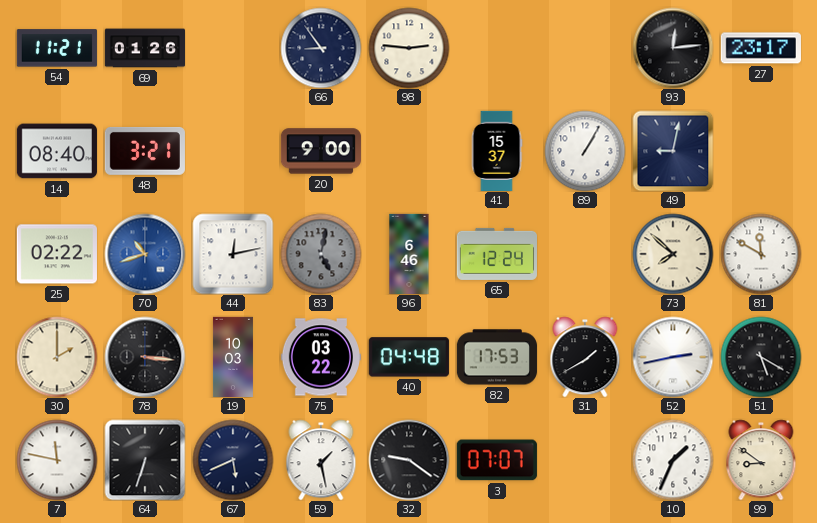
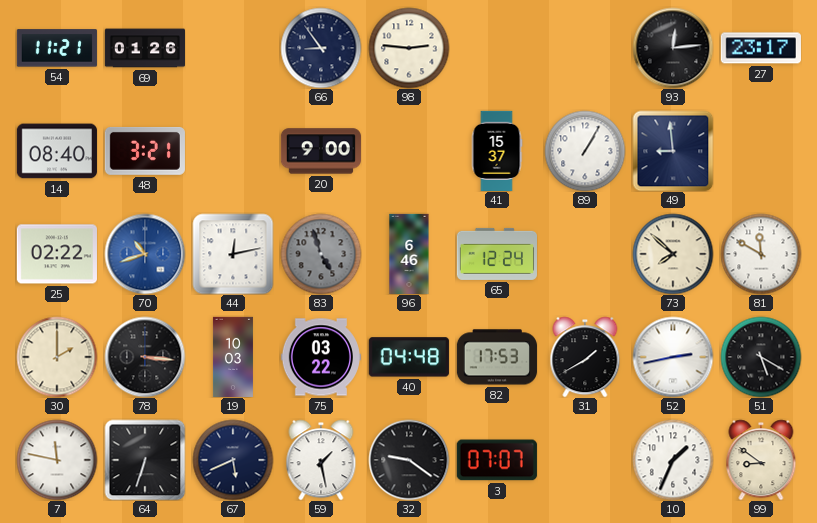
49: 9:02 -> 8:59
83: 5:02 -> 4:57
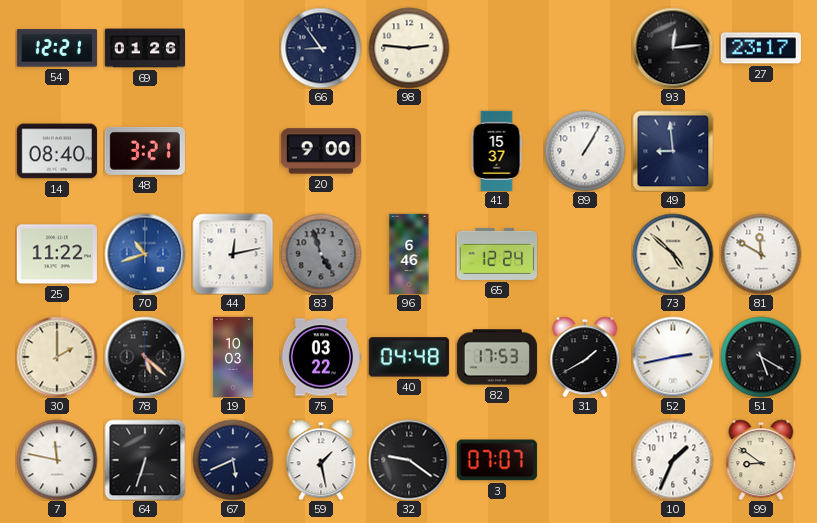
54: 11:21 -> 12:21
25: 02:22 -> 11:22
73: 7:52 -> 4:52
78: 3:16 -> 5:22
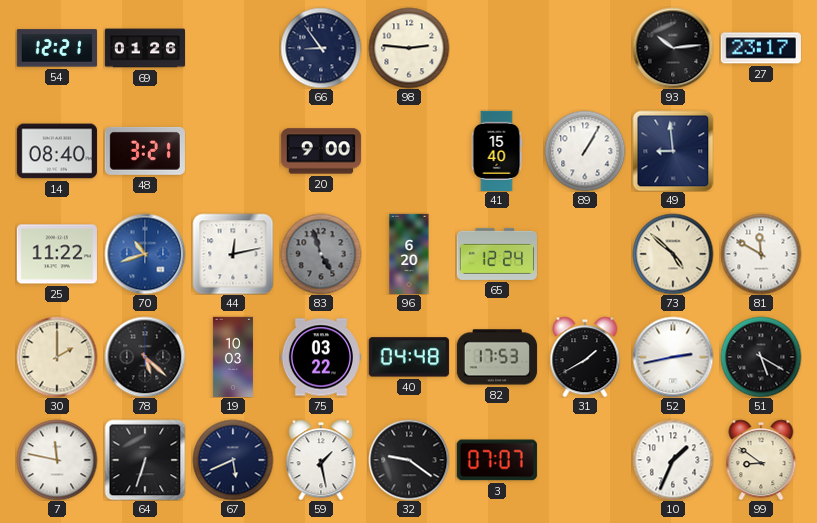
93: 12:14 -> 10:14
41: 15:37 -> 15:40
96: 6:46 -> 6:20
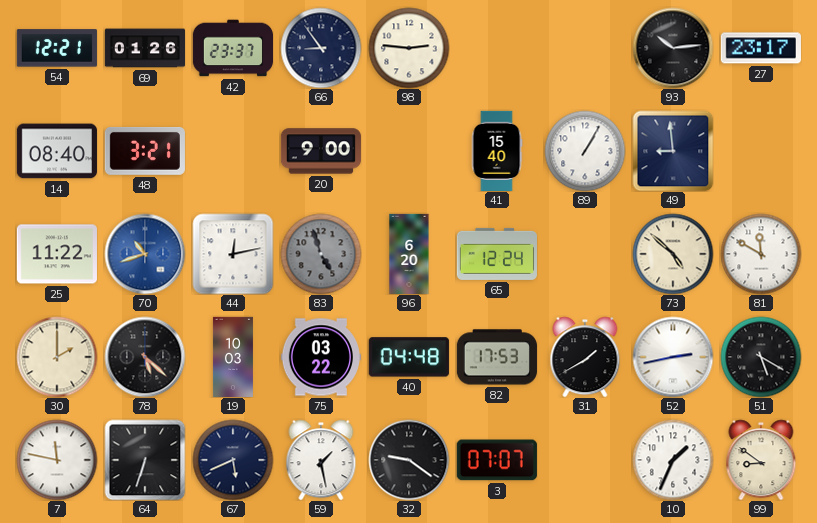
42: none -> 23:37
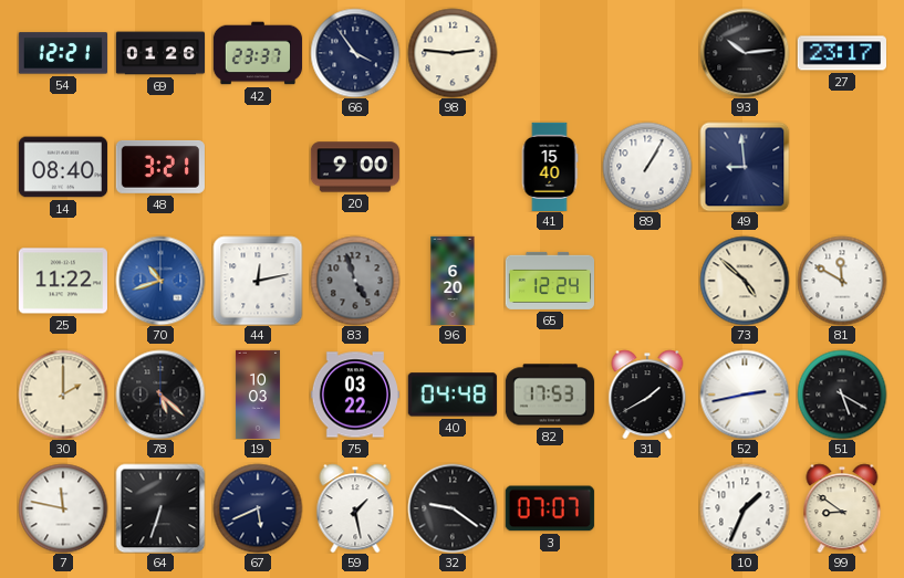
66: 8:54 -> 3:54
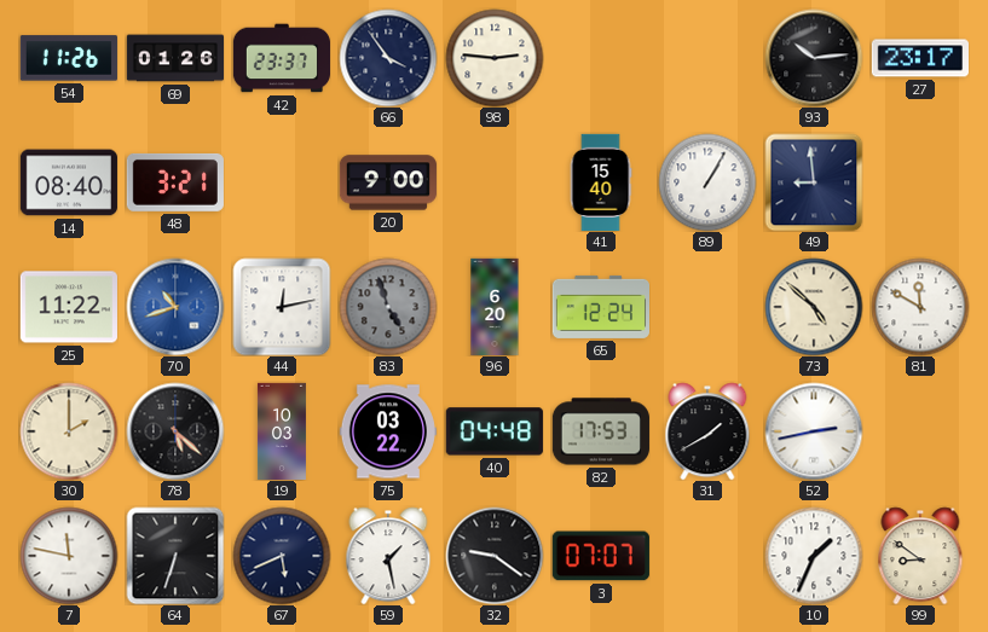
54: 12:21 -> 11:26
51: 5:20 -> none
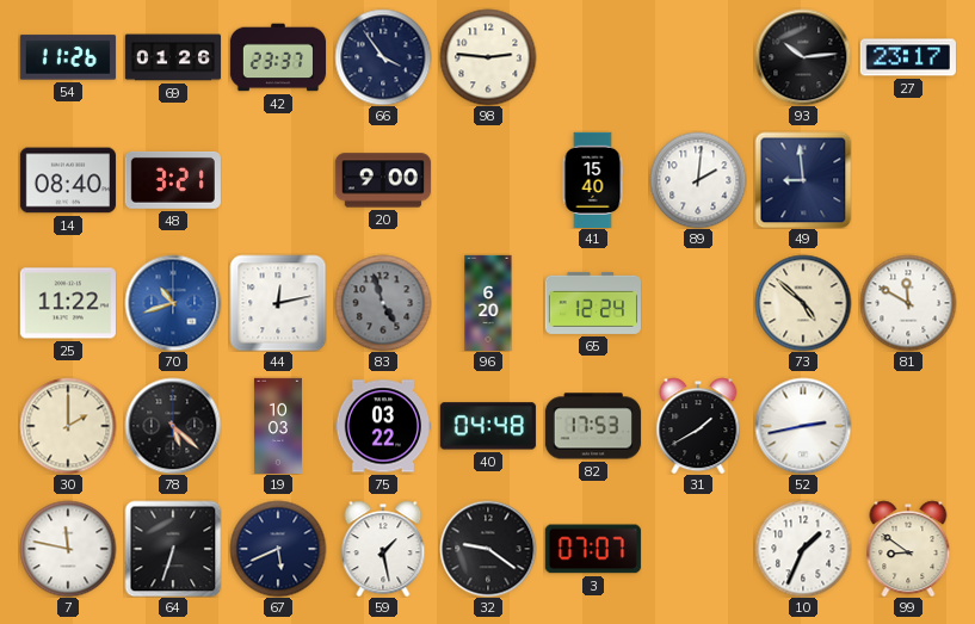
89: 1:05 -> 2:01
